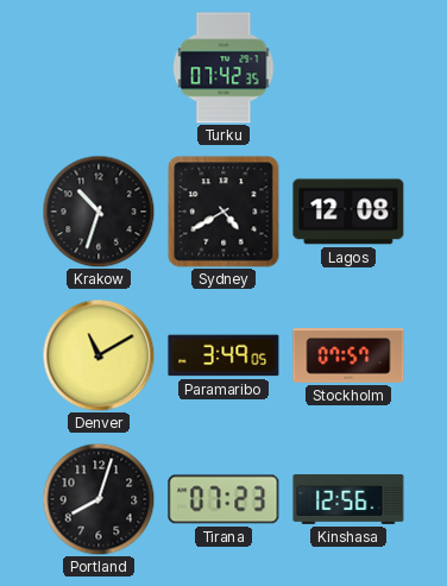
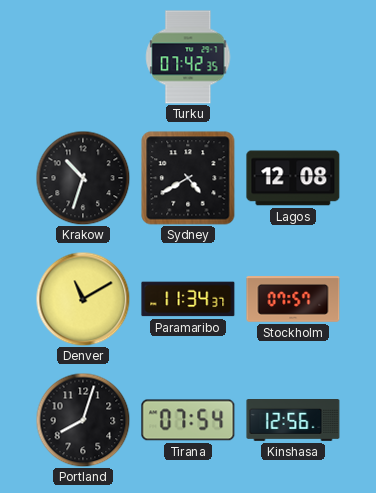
Paramaribo: 3:49 -> 11:34
Tirana: 07:23 -> 07:54
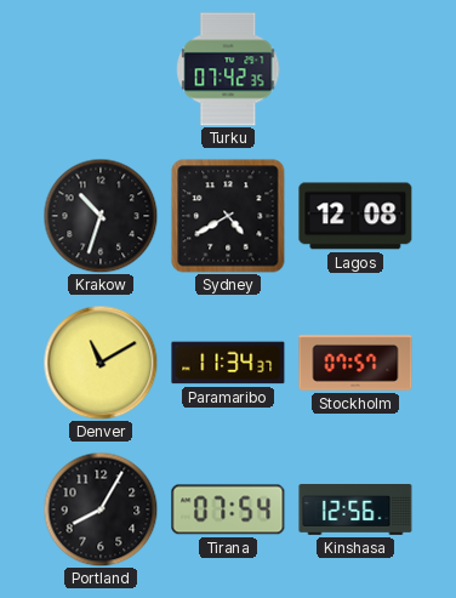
Portland: 8:03 -> 8:05
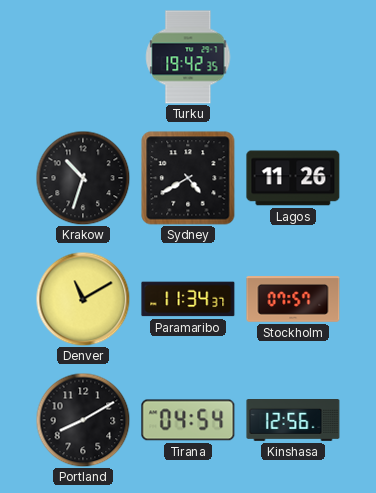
Turku: 07:42 -> 19:42
Lagos: 12:08 -> 11:26
Portland: 8:05 -> 8:10
Tirana: 07:54 -> 04:54
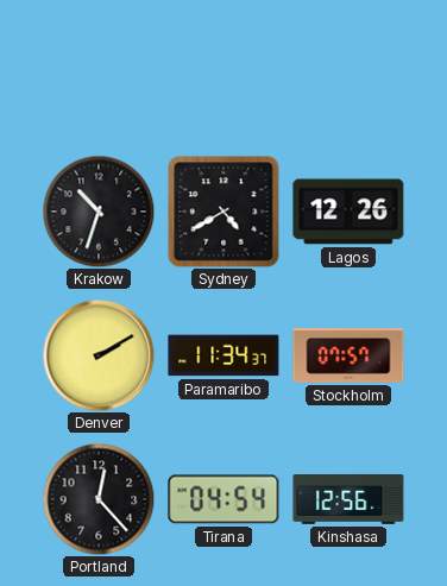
Turku: 19:42 -> none
Lagos: 11:26 -> 12:26
Denver: 11:10 -> 2:10
Portland: 8:10 -> 12:23
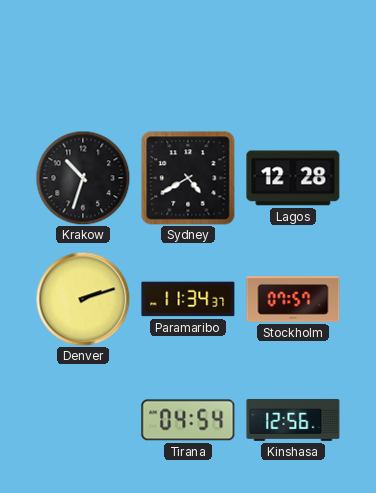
Lagos: 12:26 -> 12:28
Denver: 2:10 -> 2:12
Portland: 12:23 -> none
